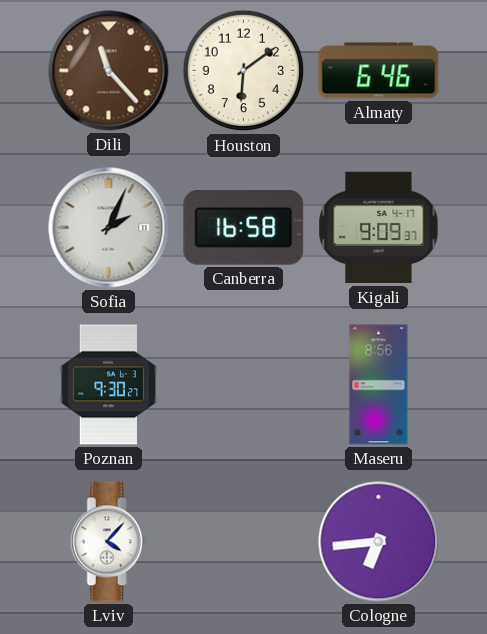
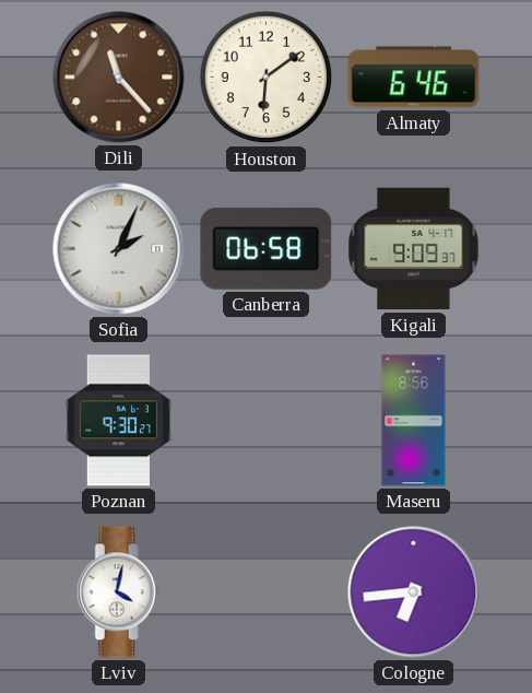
Canberra: 16:58 -> 06:58
Lviv: 4:07 -> 4:02
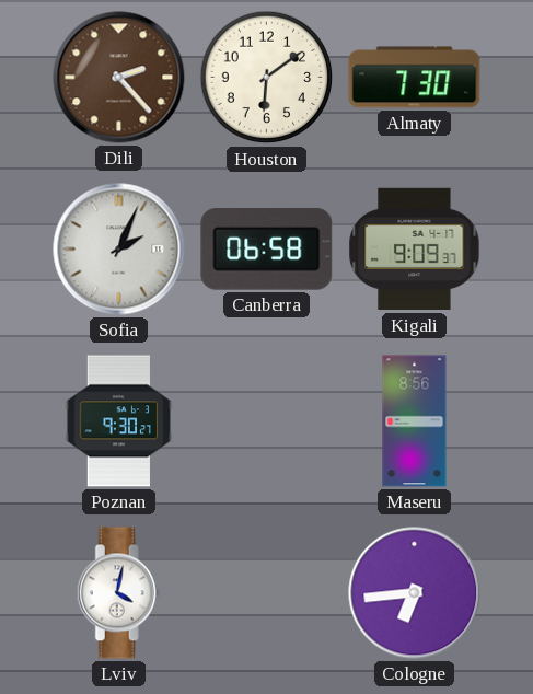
Dili: 11:23 -> 2:23
Almaty: 6:46 -> 7:30
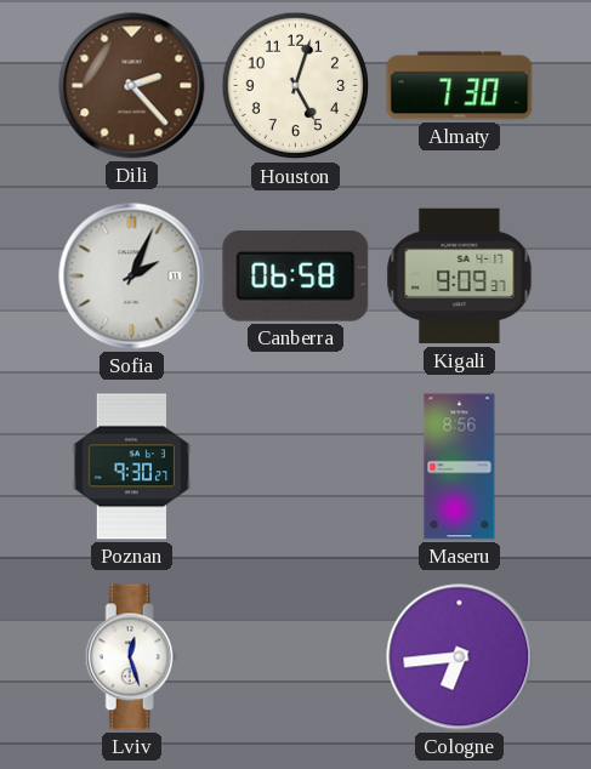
Houston: 6:09 -> 5:03
Lviv: 4:02 -> 12:27
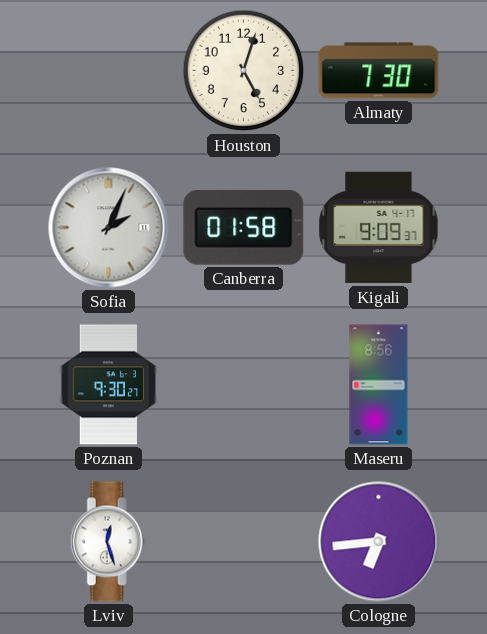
Dili: 2:23 -> none
Canberra: 06:58 -> 01:58
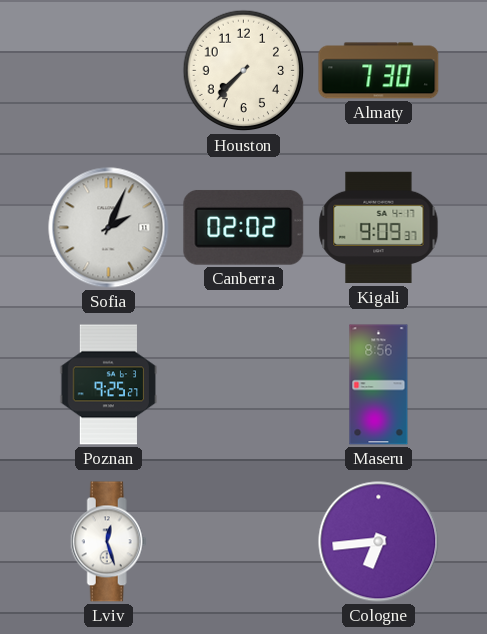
Houston: 5:03 -> 7:37
Canberra: 01:58 -> 02:02
Poznan: 9:30 -> 9:25
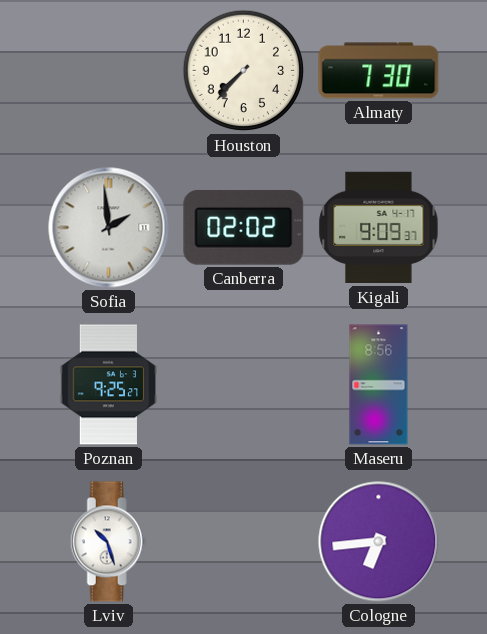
Sofia: 2:04 -> 1:59
Lviv: 12:27 -> 10:27
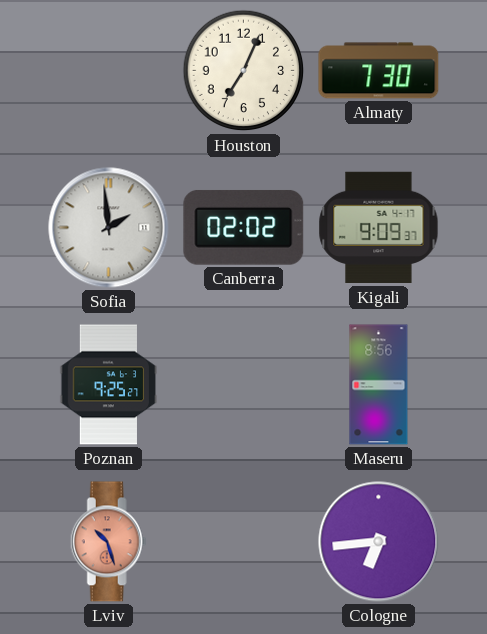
Houston: 7:37 -> 7:04
Lviv dial: white -> salmon
